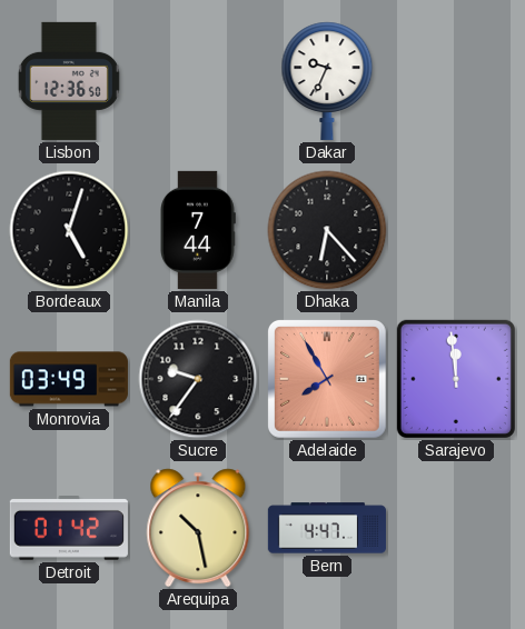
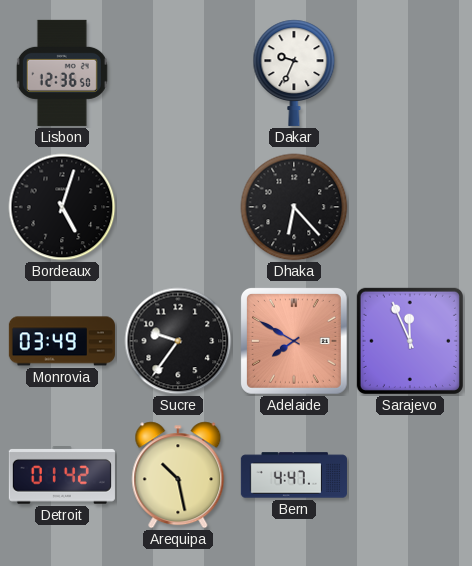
Manila: 7:44 -> none
Adelaide: 7:55 -> 7:50
Sarajevo: 11:59 -> 11:56
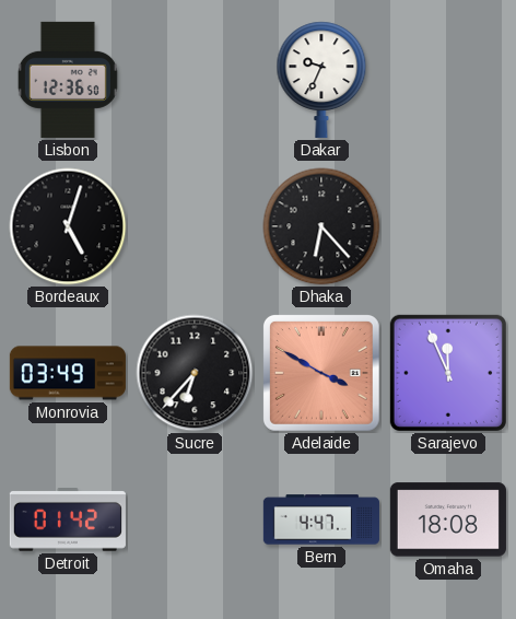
Sucre: 9:36 -> 6:37
Adelaide: 7:50 -> 3:50
Arequipa: 10:28 -> none
Omaha: none -> 18:08
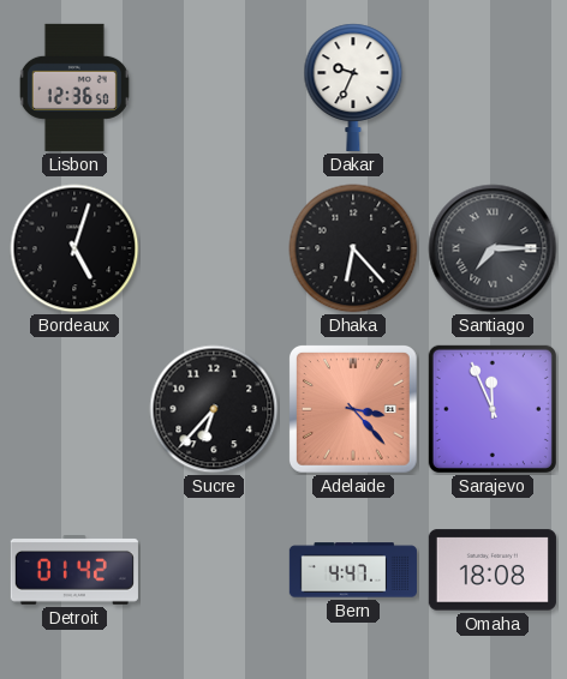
Santiago: none -> 7:15
Monrovia: 03:49 -> none
Adelaide: 3:50 -> 3:23
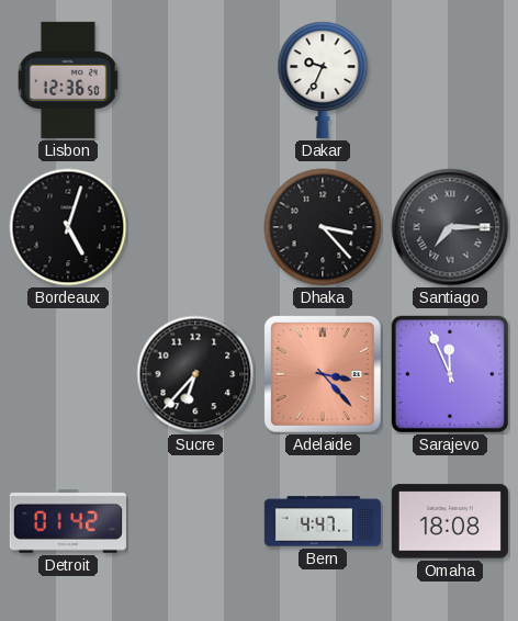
Dhaka: 6:23 -> 3:23
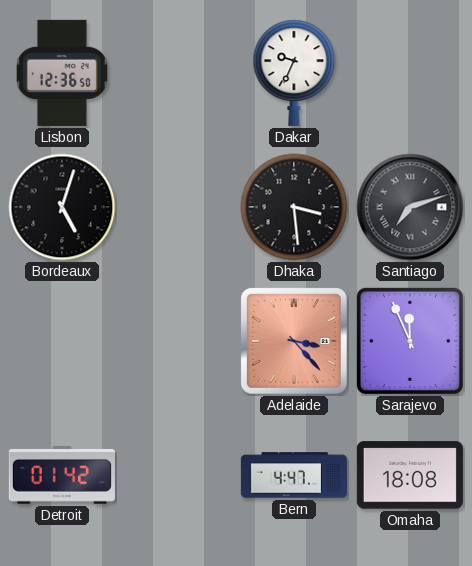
Dhaka: 3:23 -> 3:29
Santiago: 7:15 -> 7:12
Sucre: 6:37 -> none
